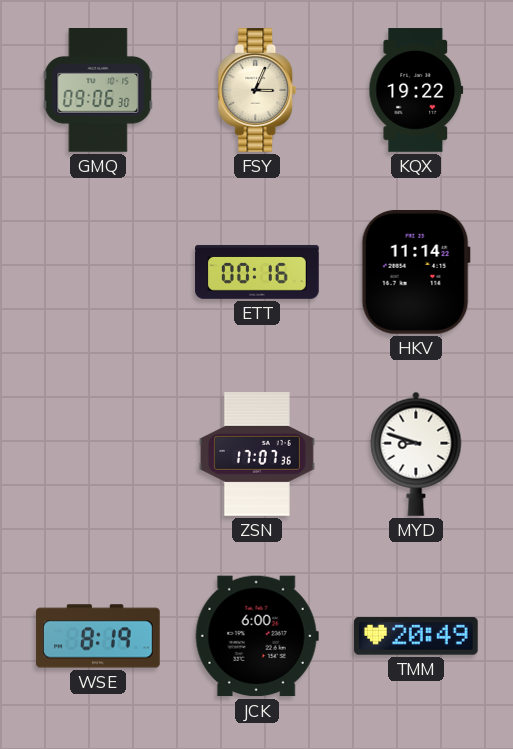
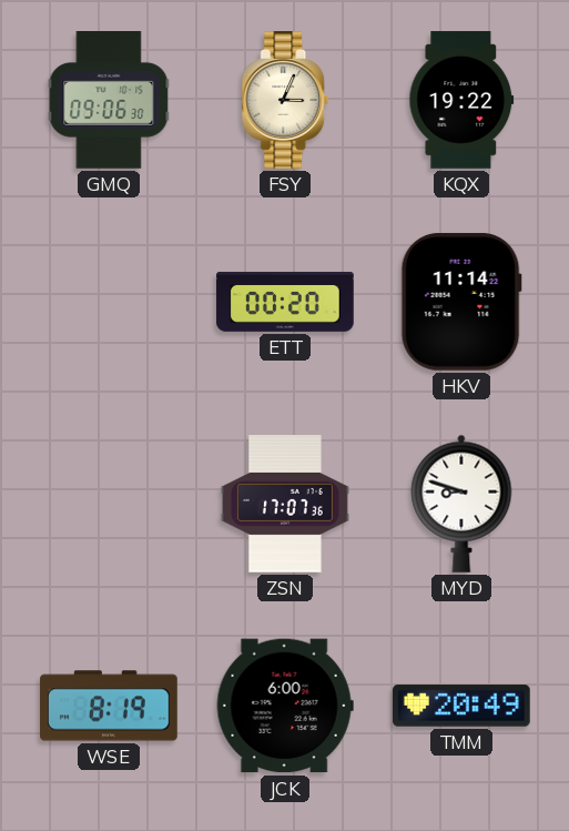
ETT: 00:16 -> 00:20
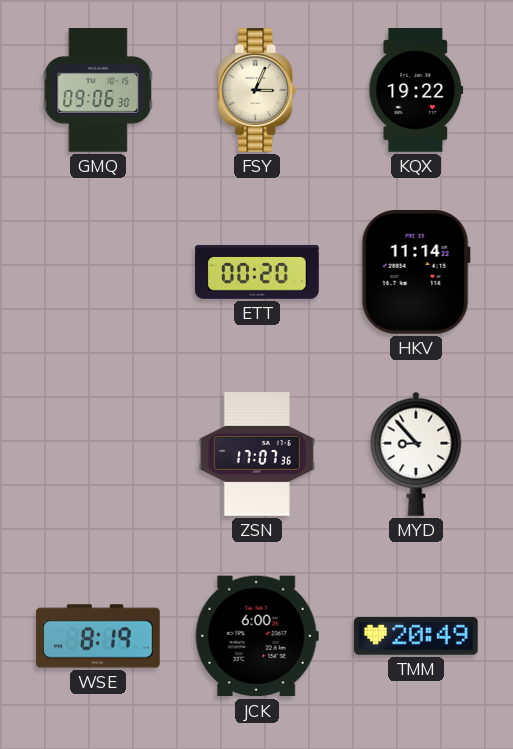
MYD: 8:48 -> 8:53
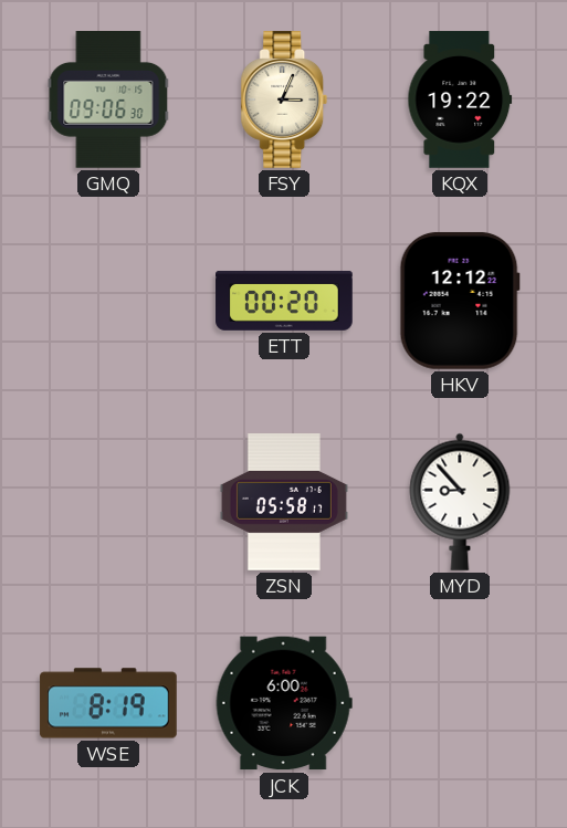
HKV: 11:14 -> 12:12
ZSN: 17:07 -> 05:58
TMM: 20:49 -> none
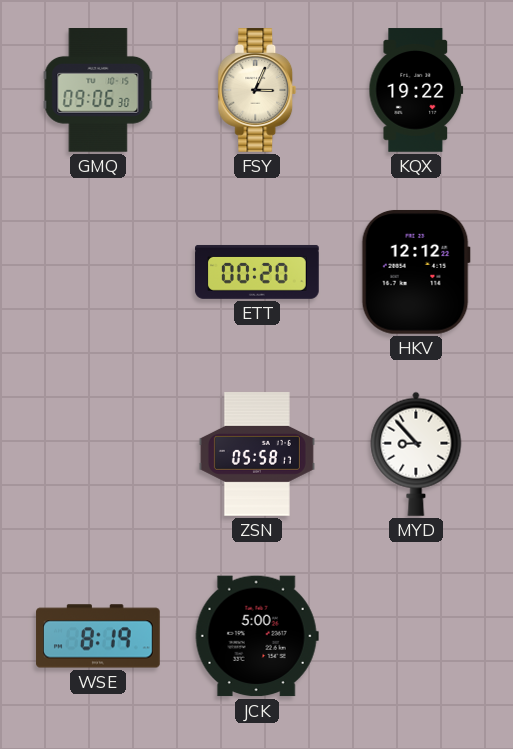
JCK: 6:00 -> 5:00
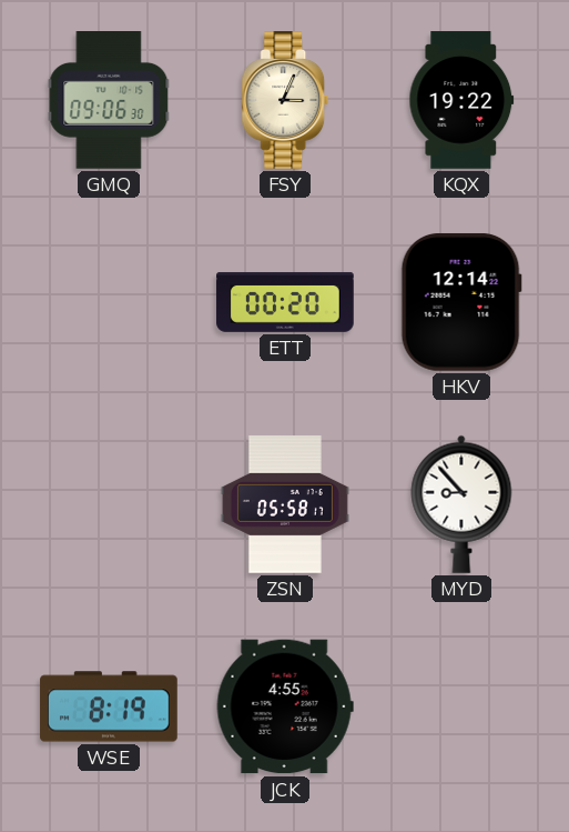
HKV: 12:12 -> 12:14
JCK: 5:00 -> 4:55
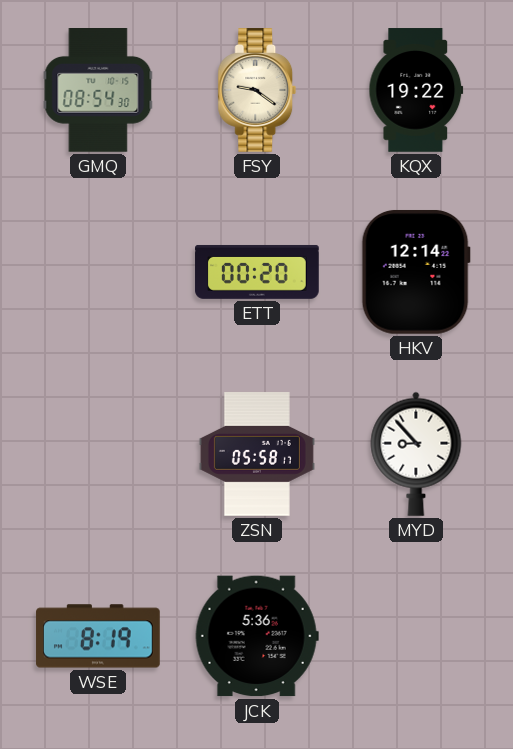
GMQ: 09:06 -> 08:54
FSY: 3:04 -> 9:21
JCK: 4:55 -> 5:36
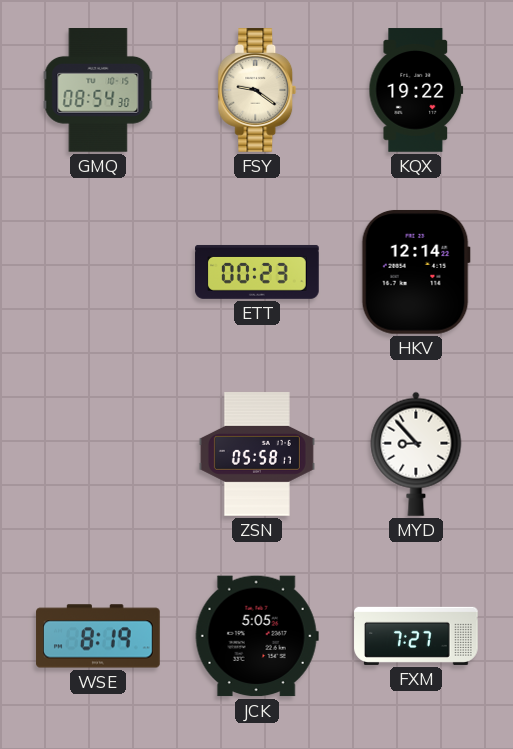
ETT: 00:20 -> 00:23
JCK: 5:36 -> 5:05
FXM: none -> 7:27
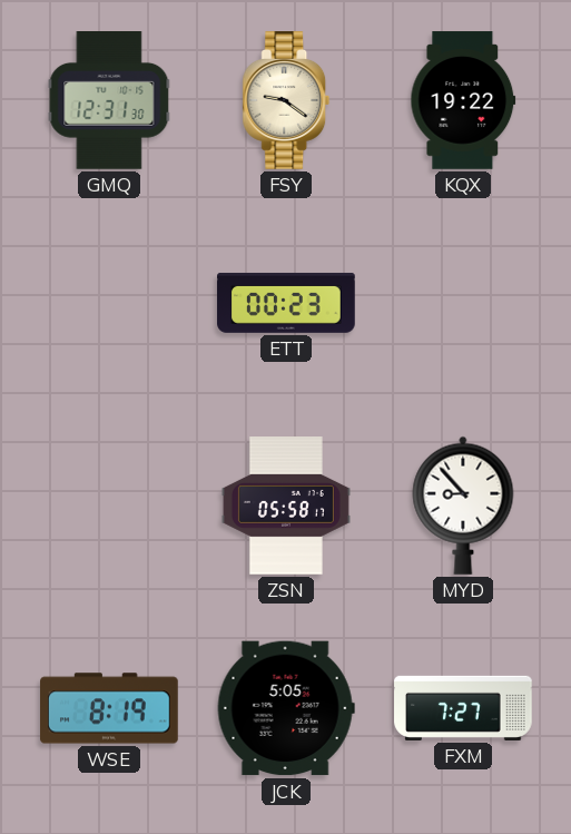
GMQ: 08:54 -> 12:31
HKV: 12:14 -> none
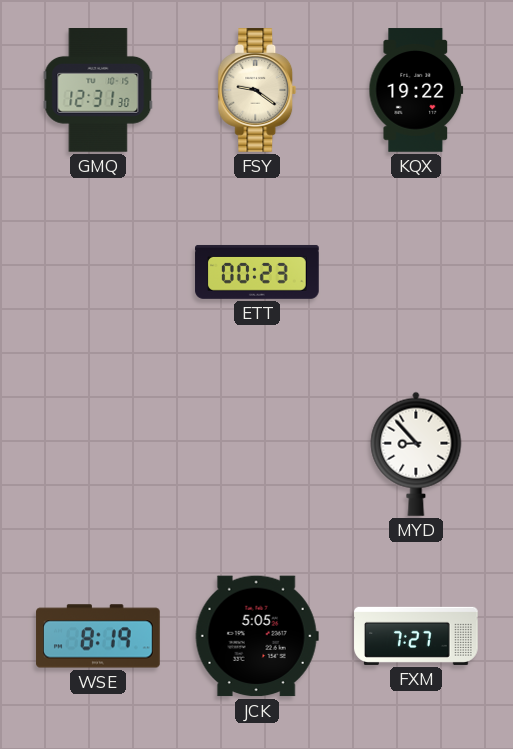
ZSN: 05:58 -> none
